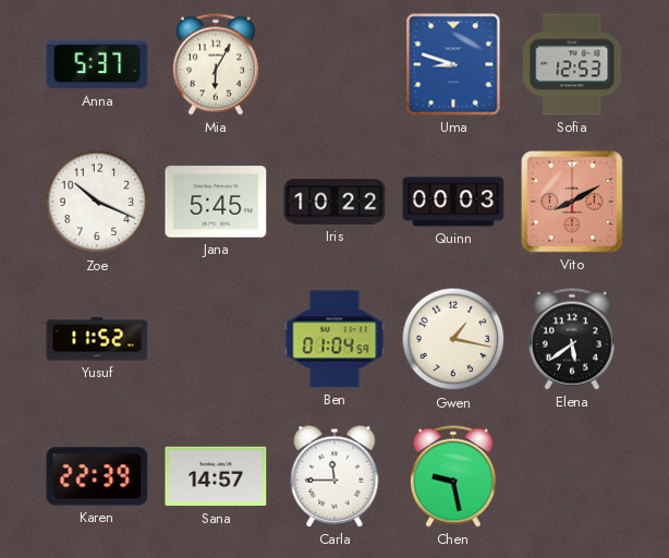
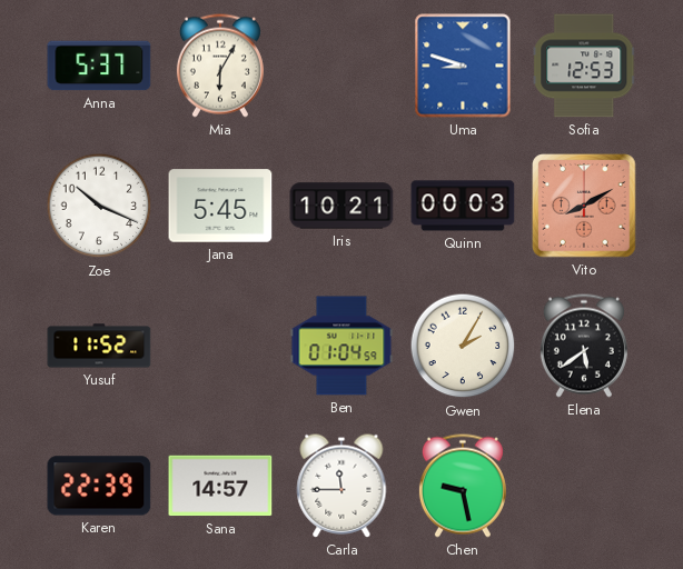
Iris: 10:22 -> 10:21
Gwen: 1:17 -> 2:05
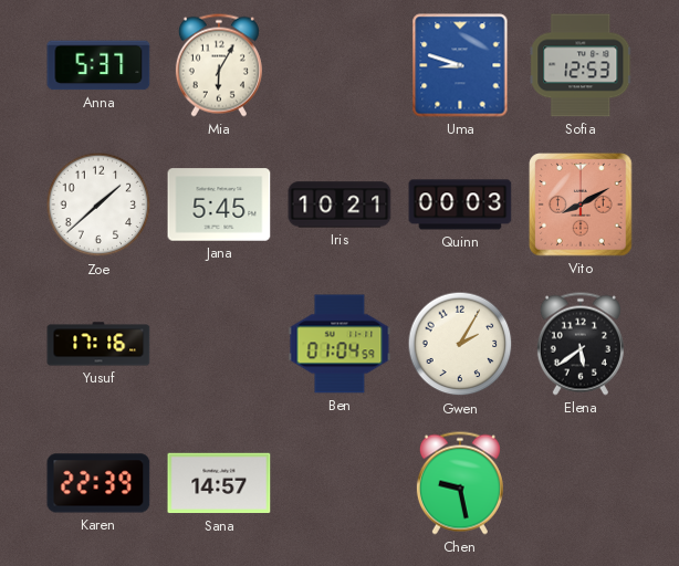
Zoe: 10:19 -> 1:38
Yusuf: 11:52 -> 17:16
Carla: 11:45 -> none
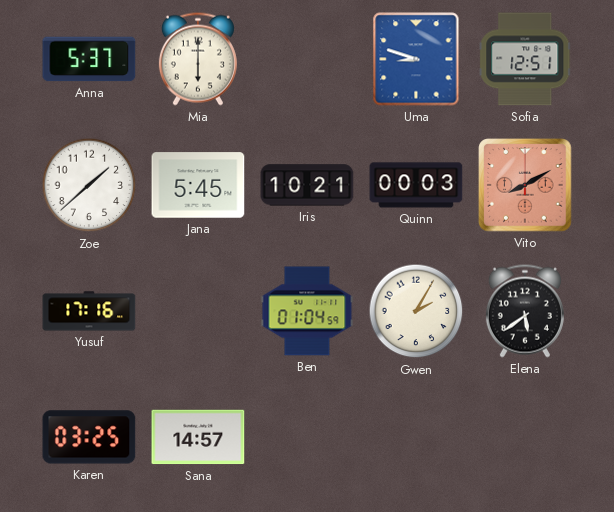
Mia: 6:05 -> 6:00
Sofia: 12:53 -> 12:51
Karen: 22:39 -> 03:25
Chen: 9:28 -> none
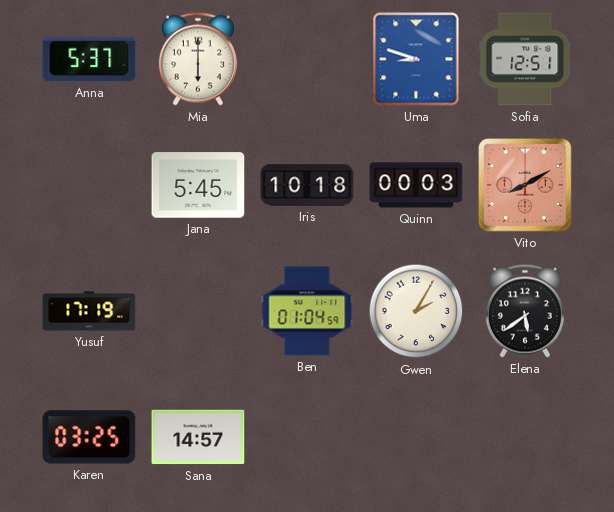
Zoe: 1:38 -> none
Iris: 10:21 -> 10:18
Yusuf: 17:16 -> 17:19
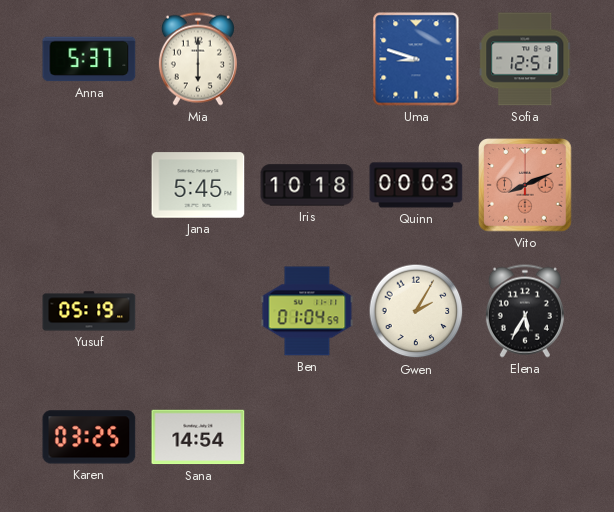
Vito: 8:10 -> 8:11
Yusuf: 17:19 -> 05:19
Elena: 5:39 -> 5:35
Sana: 14:57 -> 14:54
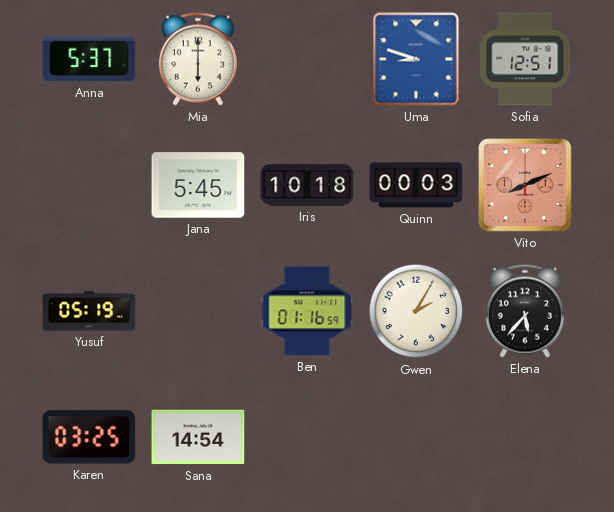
Ben: 01:04 -> 01:16
Elena: 5:35 -> 5:37
